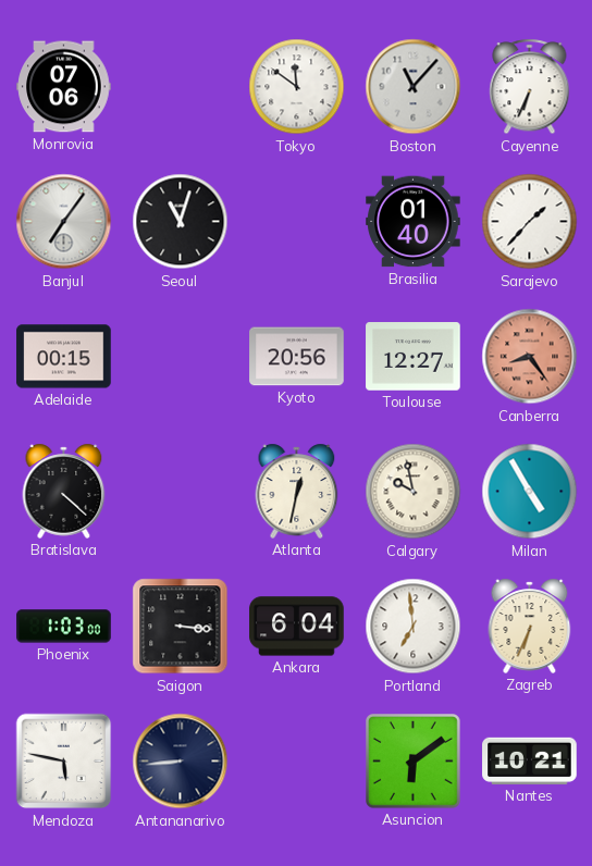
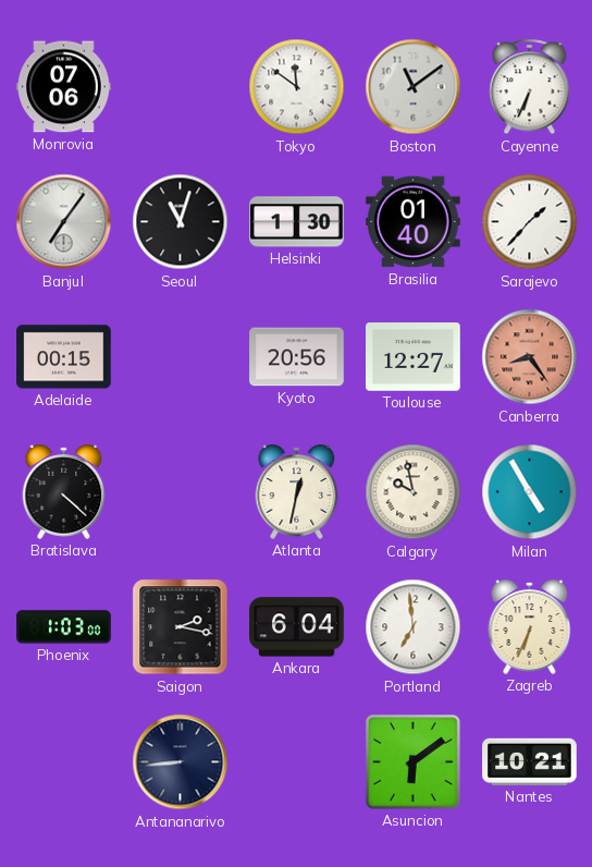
Boston: 11:07 -> 11:09
Helsinki: none -> 1:30
Saigon: 3:16 -> 2:17
Mendoza: 5:47 -> none
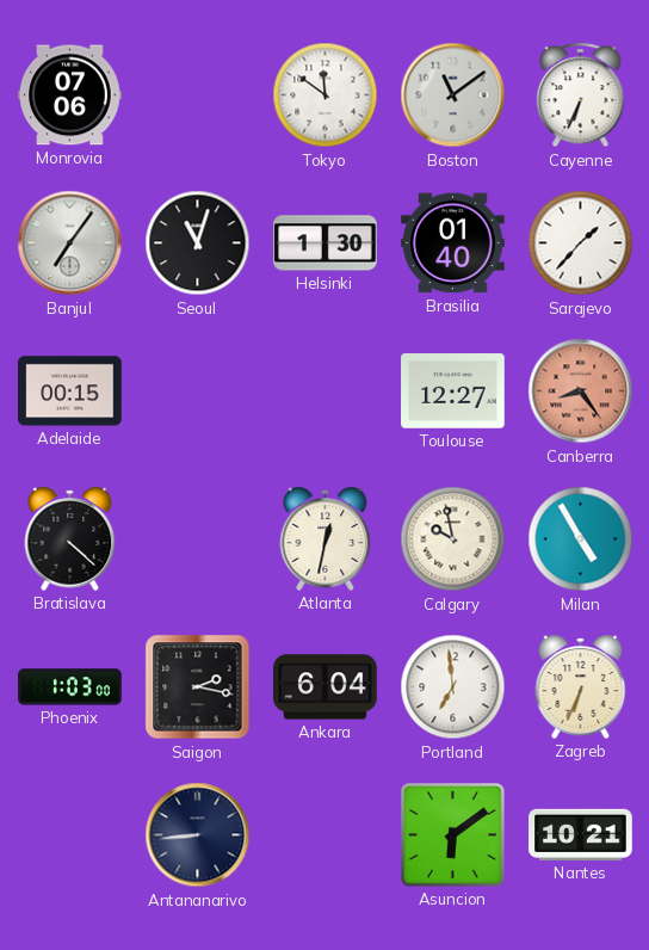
Kyoto: 20:56 -> none
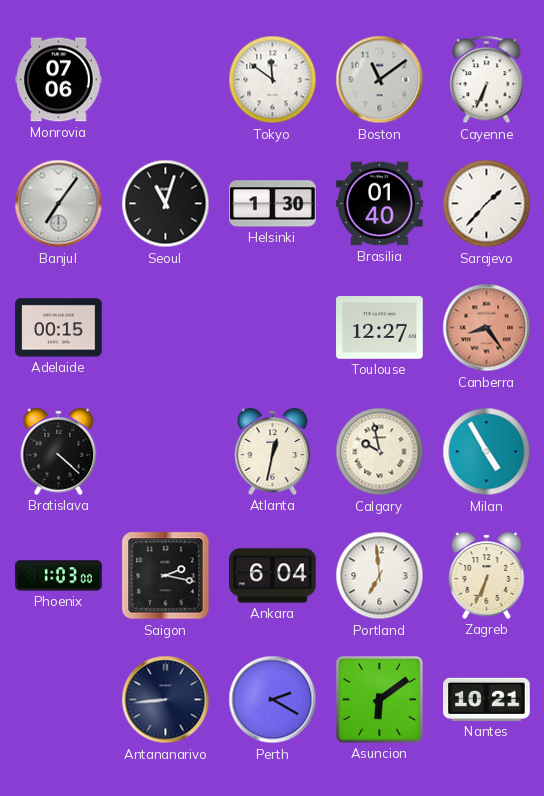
Perth: none -> 2:20
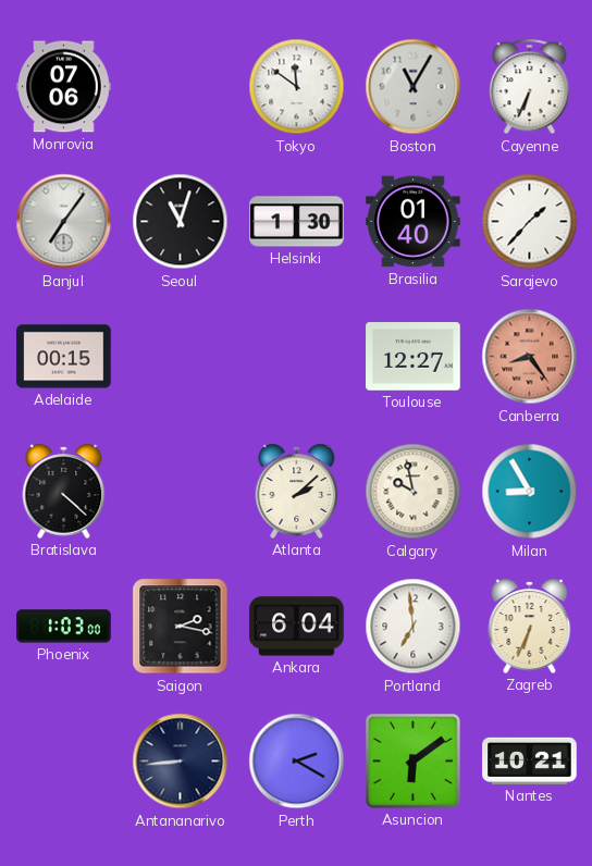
Boston: 11:09 -> 11:05
Atlanta: 12:32 -> 2:08
Milan: 4:55 -> 8:55
